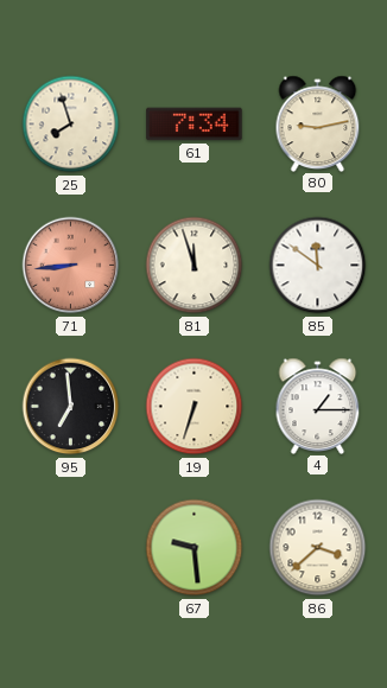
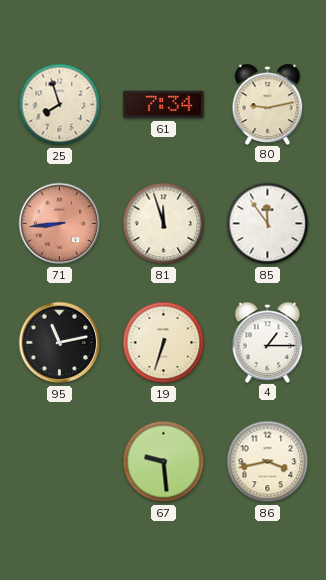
85: 11:51 -> 11:54
95: 6:59 -> 11:13
86: 3:38 -> 3:43
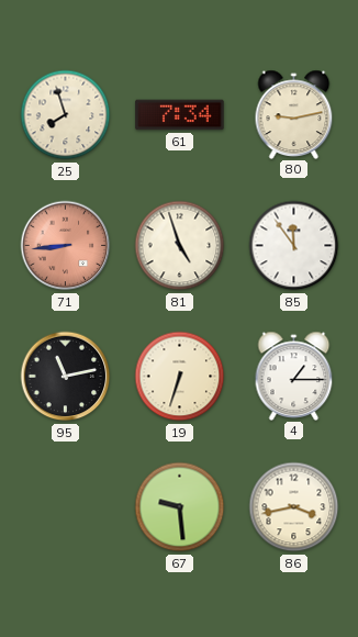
81: 11:57 -> 4:57
